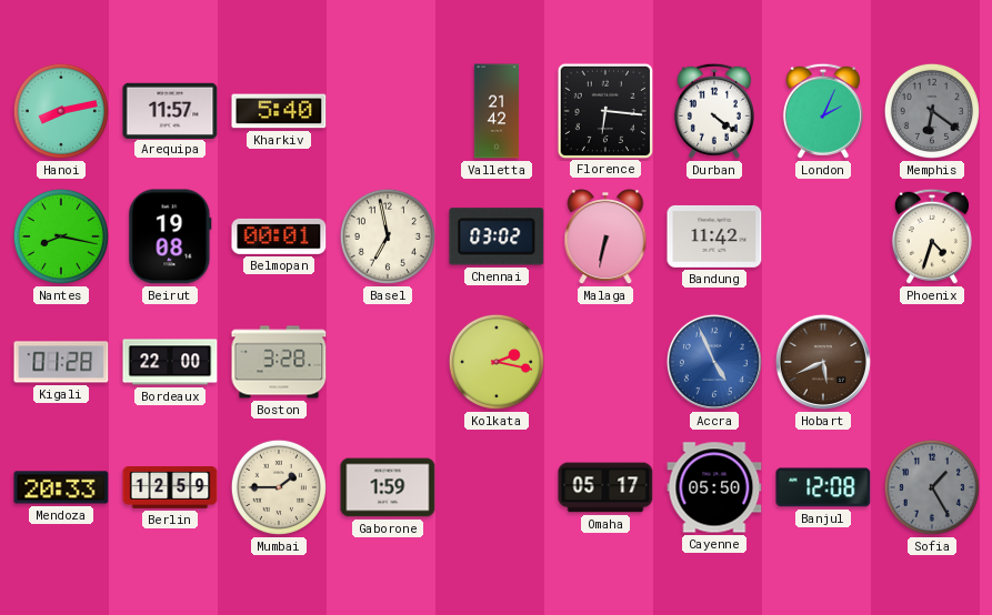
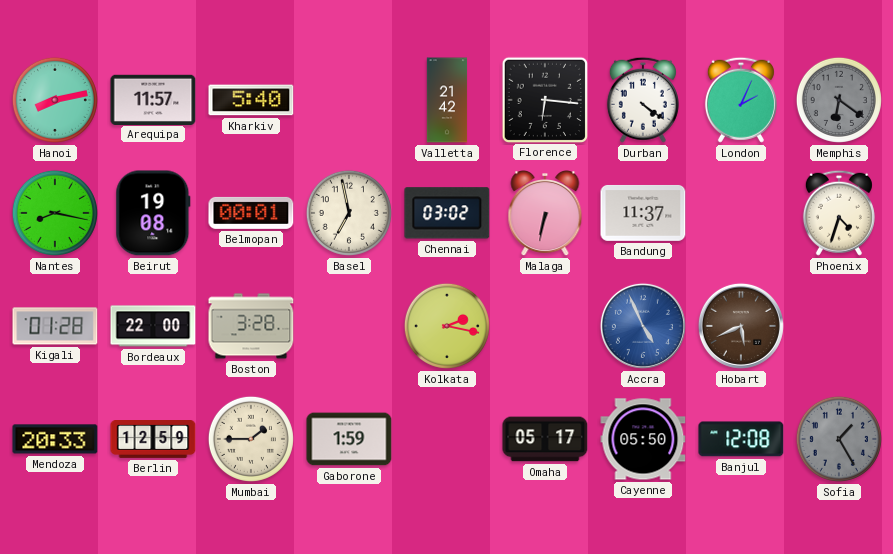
Bandung: 11:42 -> 11:37
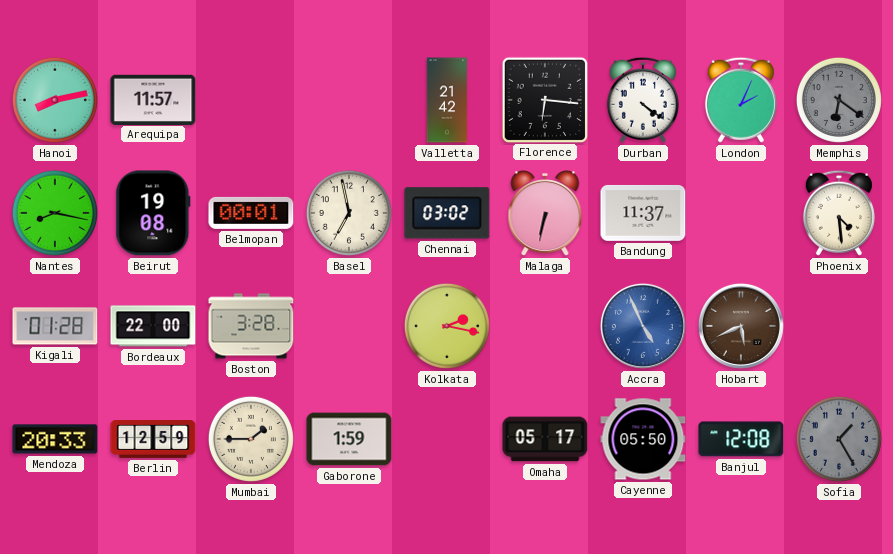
Kharkiv: 5:40 -> none
Phoenix: 4:33 -> 4:29
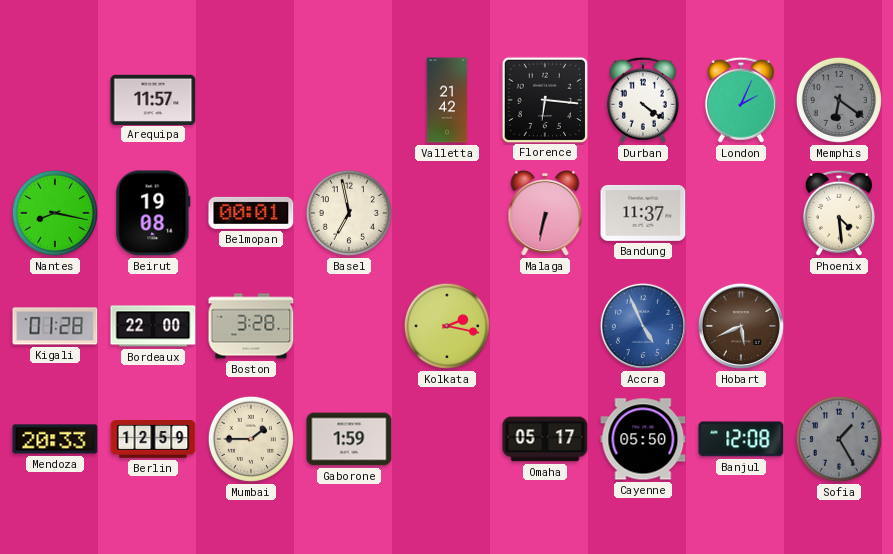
Hanoi: 8:13 -> none
Chennai: 03:02 -> none
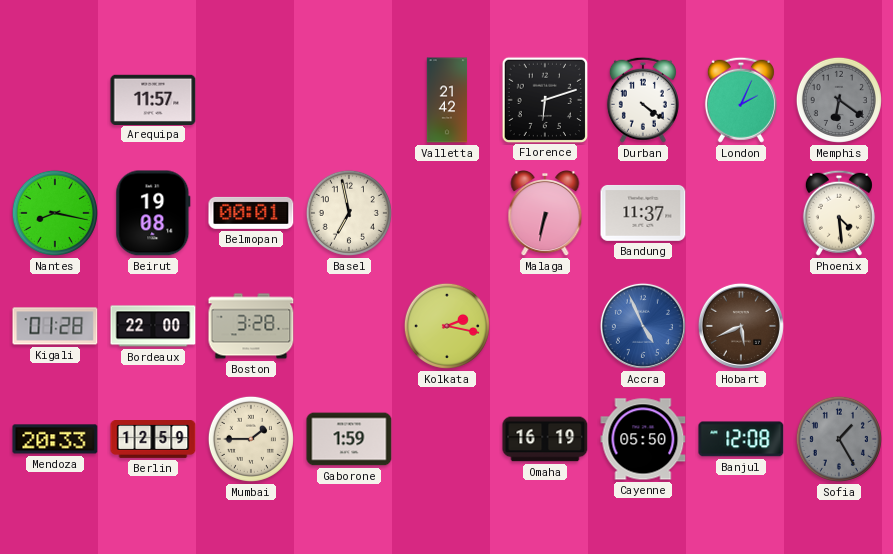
Florence: 6:16 -> 6:12
Omaha: 05:17 -> 16:19
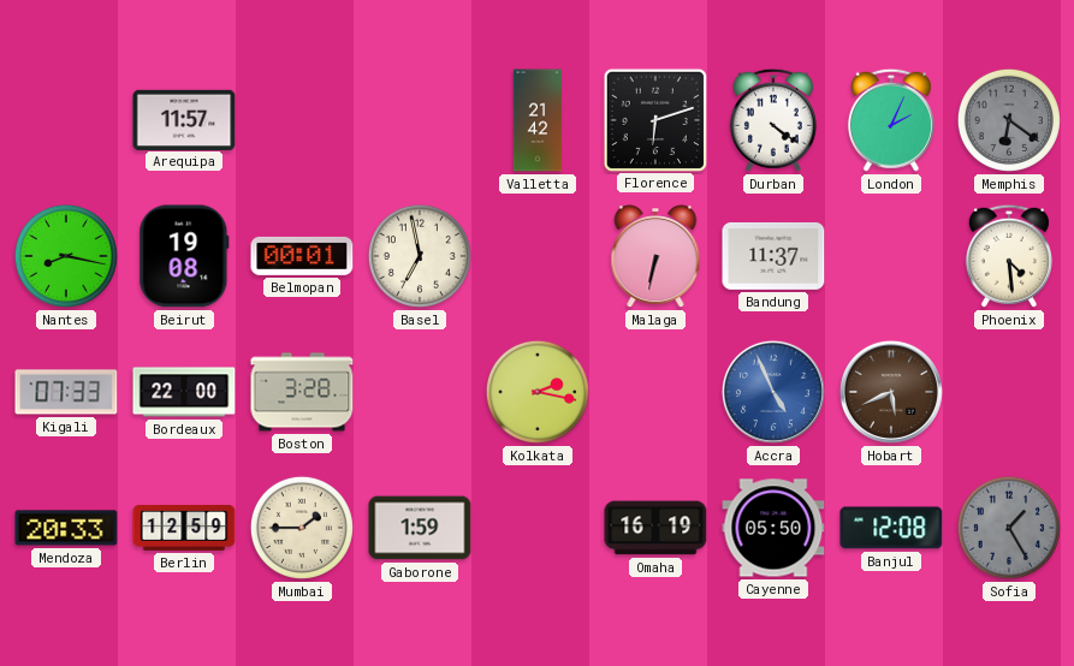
Kigali: 01:28 -> 07:33
